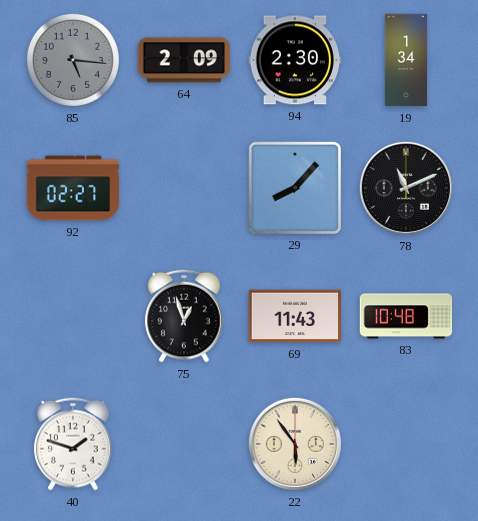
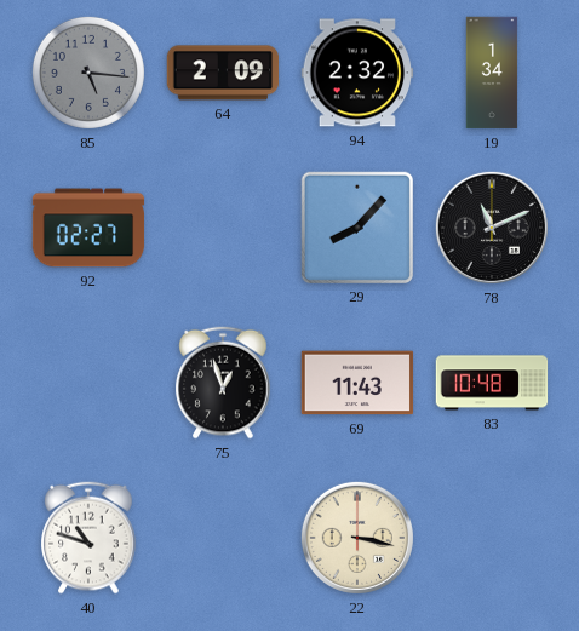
94: 2:30 -> 2:32
40: 1:48 -> 10:48
22: 5:54 -> 3:17
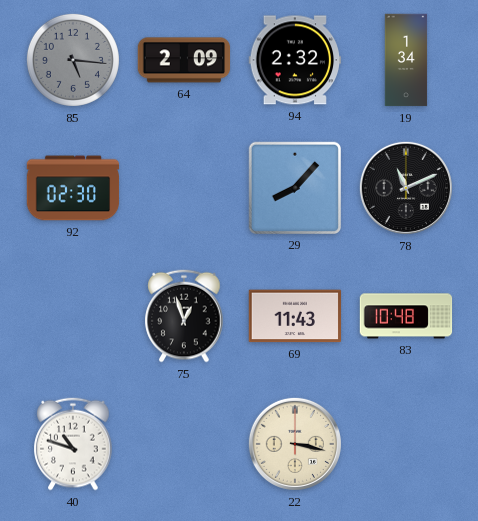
92: 02:27 -> 02:30
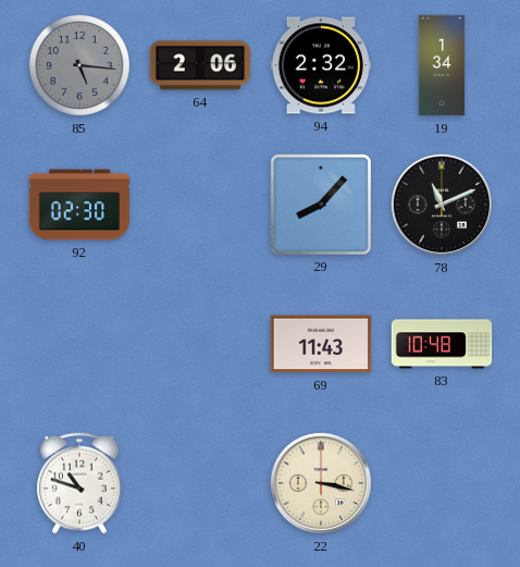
64: 2:09 -> 2:06
75: 12:57 -> none
